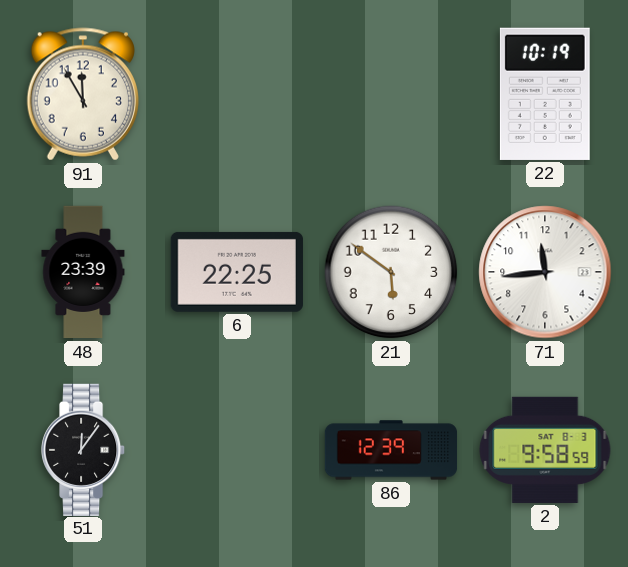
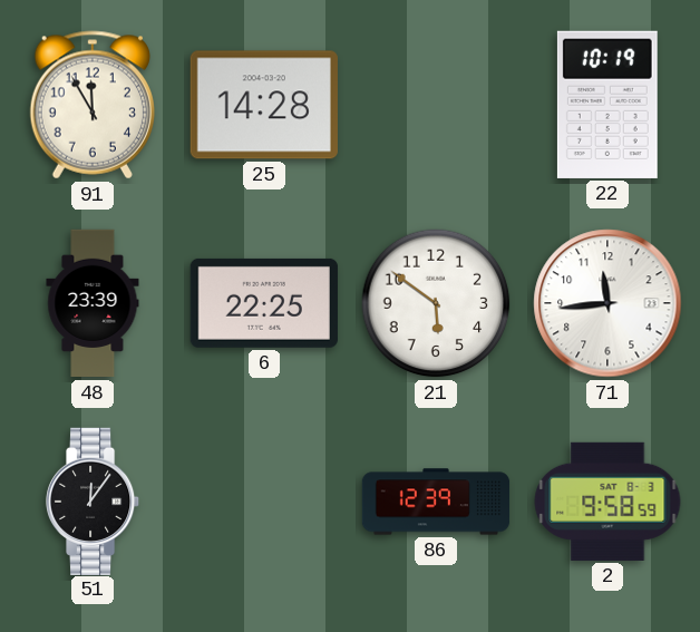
25: none -> 14:28
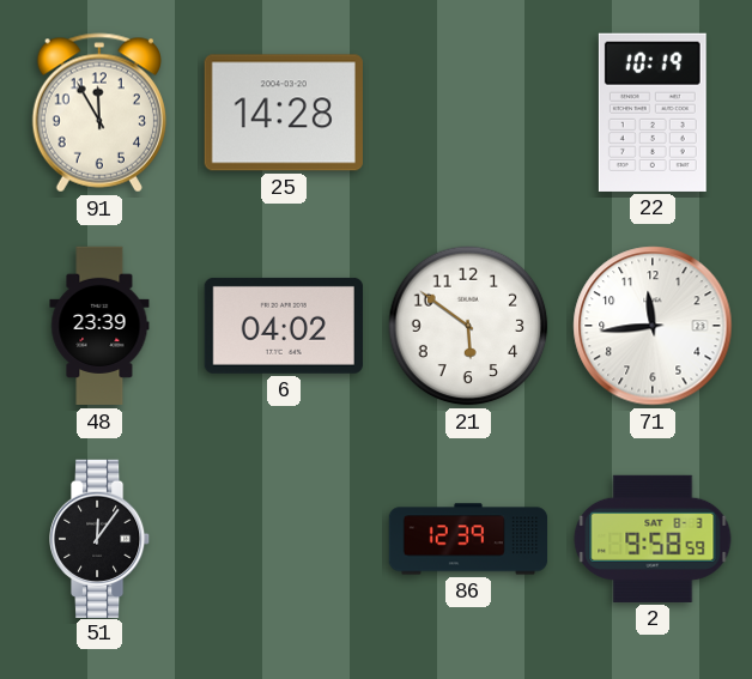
6: 22:25 -> 04:02
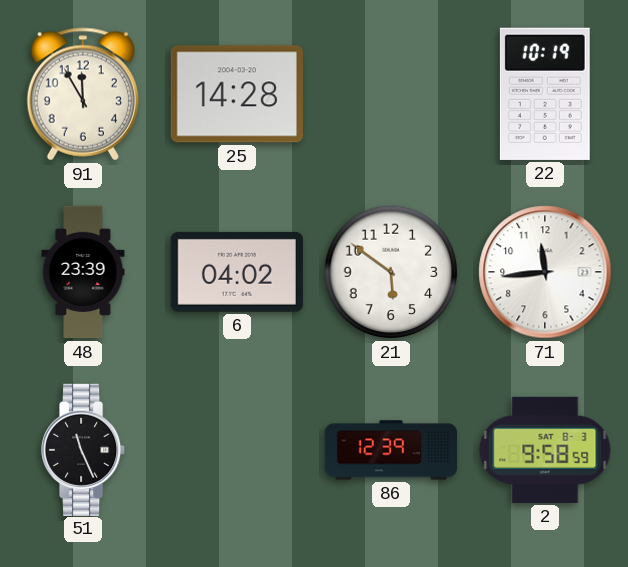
51: 12:06 -> 11:26
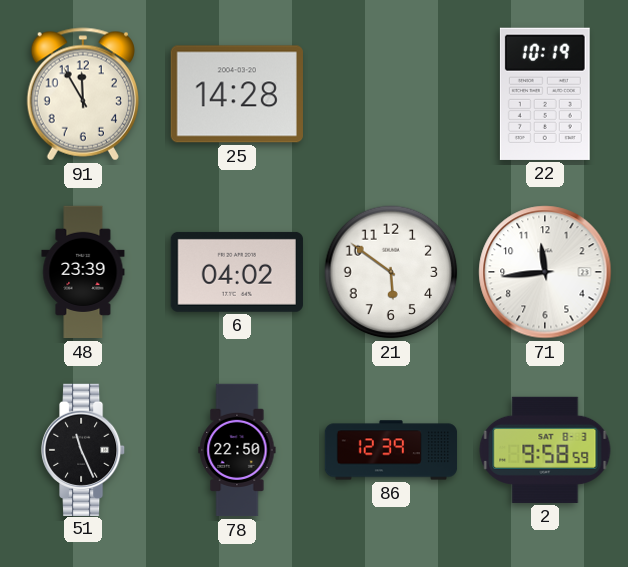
78: none -> 22:50
